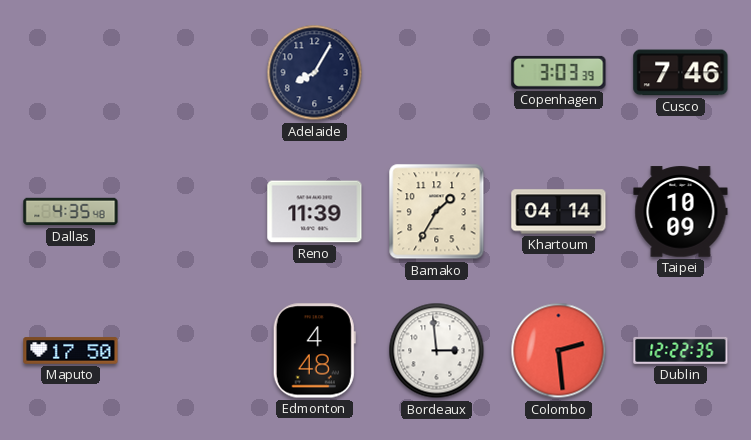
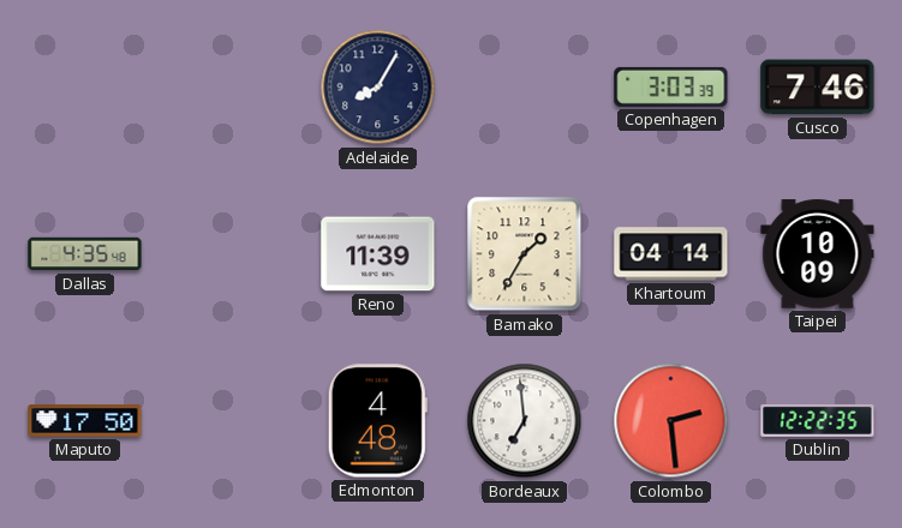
Bordeaux: 2:59 -> 6:59
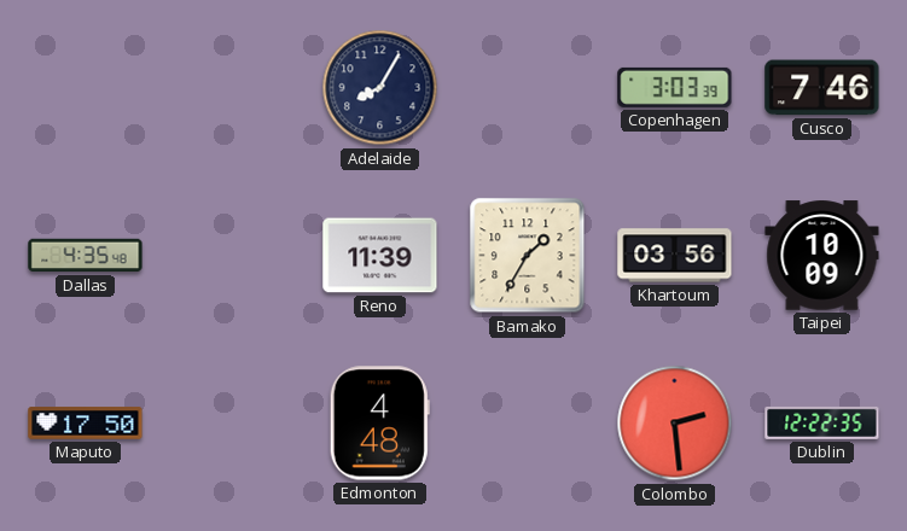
Khartoum: 04:14 -> 03:56
Bordeaux: 6:59 -> none
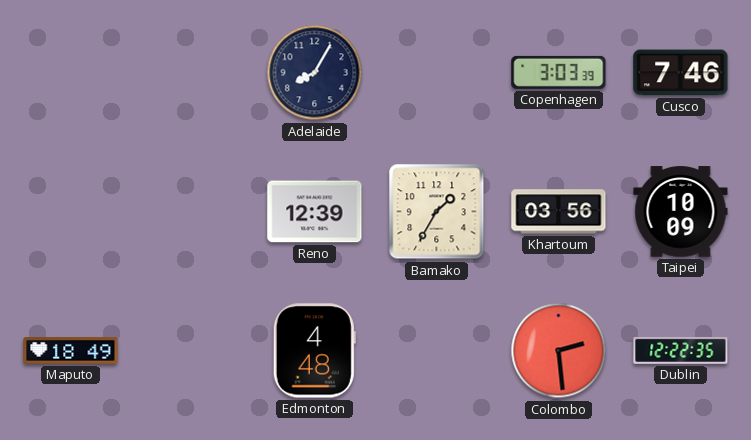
Dallas: 4:35 -> none
Reno: 11:39 -> 12:39
Maputo: 17:50 -> 18:49
